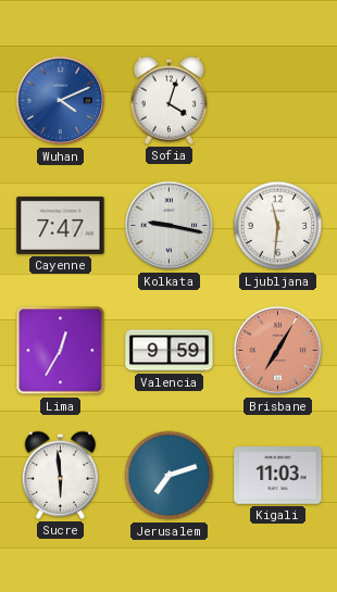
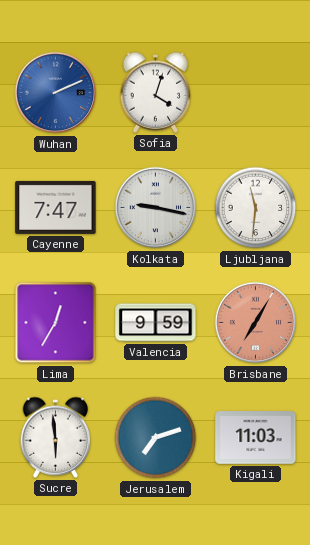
Wuhan: 4:11 -> 2:11
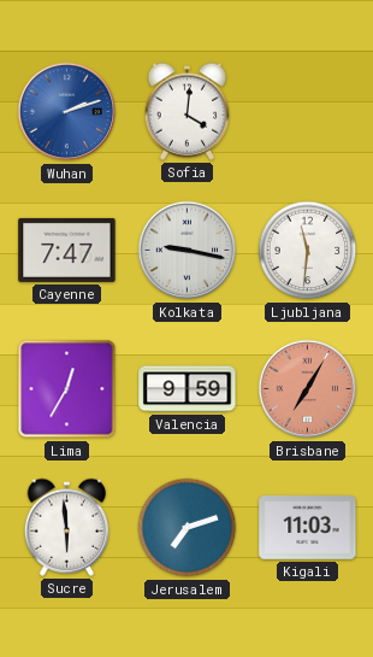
Wuhan: 2:11 -> 2:12
Sofia: 4:03 -> 4:01
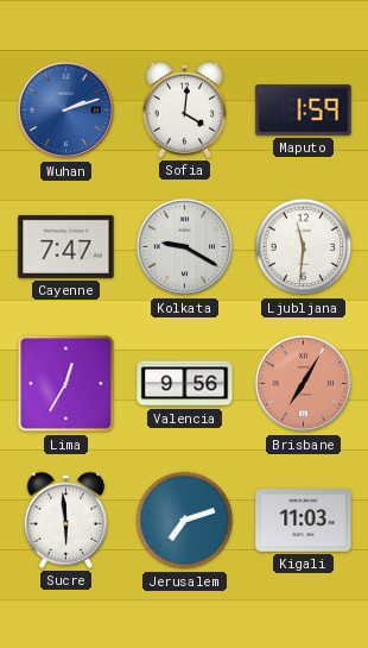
Maputo: none -> 1:59
Kolkata: 9:17 -> 9:20
Valencia: 9:59 -> 9:56
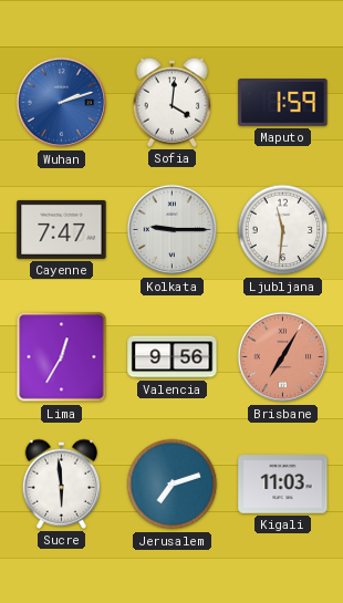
Kolkata: 9:20 -> 9:15
